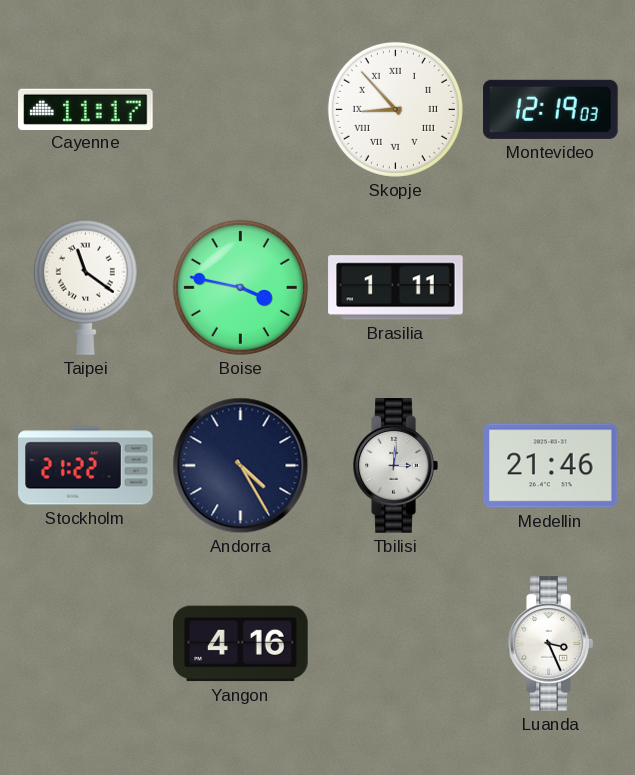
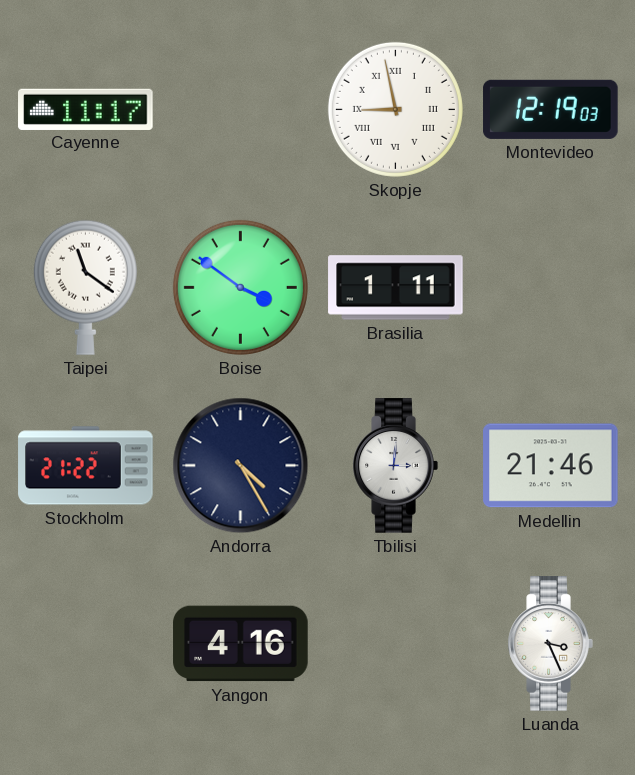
Skopje: 8:53 -> 8:58
Boise: 3:47 -> 3:51
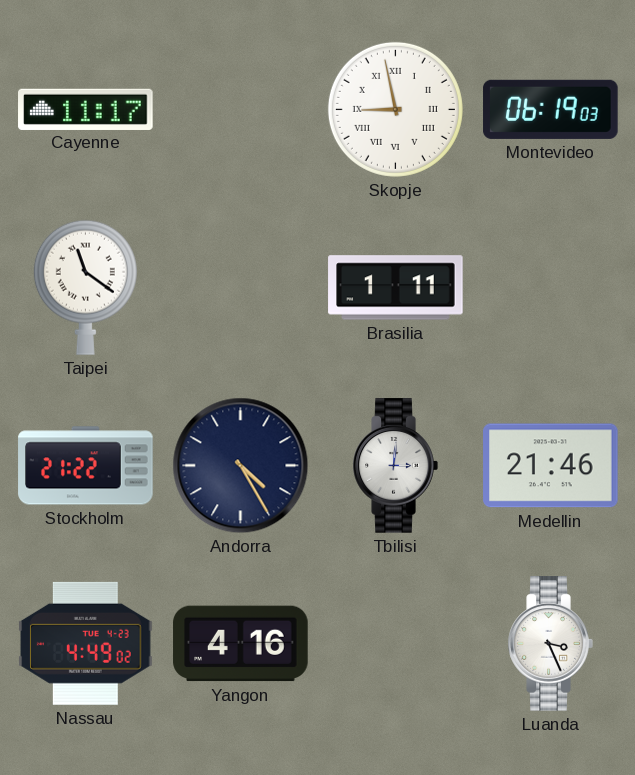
Montevideo: 12:19 -> 06:19
Boise: 3:51 -> none
Nassau: none -> 4:49
